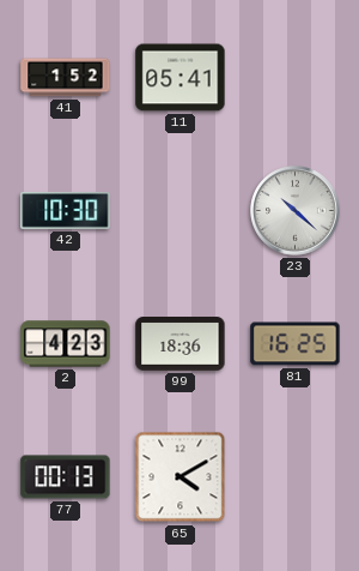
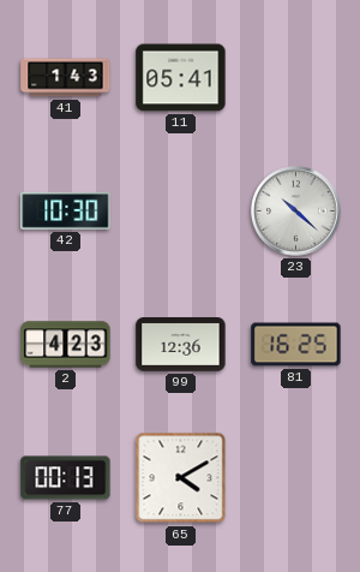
41: 1:52 -> 1:43
99: 18:36 -> 12:36
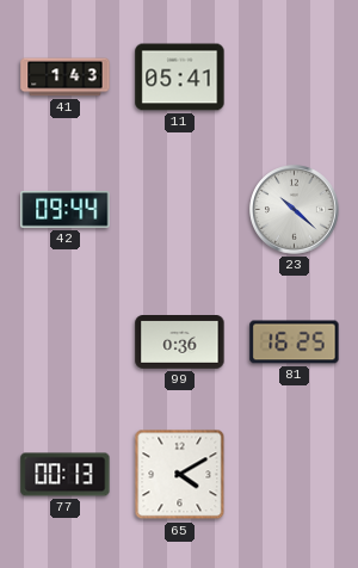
42: 10:30 -> 09:44
2: 4:23 -> none
99: 12:36 -> 0:36
